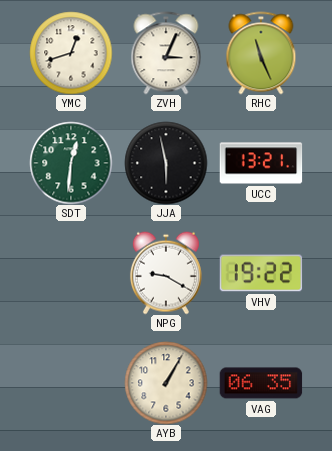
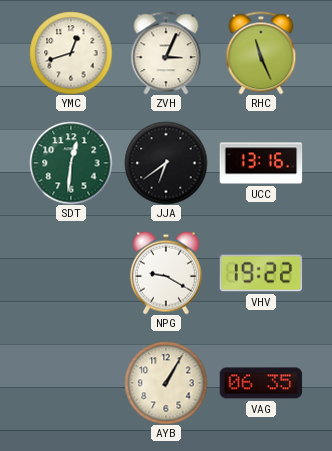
JJA: 5:58 -> 6:39
UCC: 13:21 -> 13:16
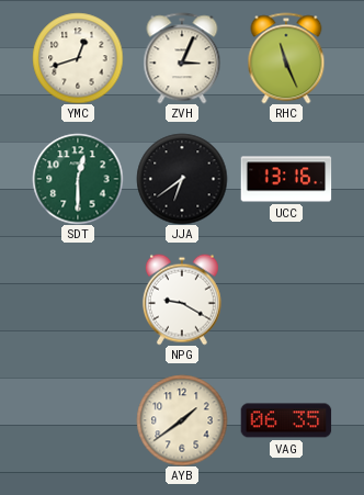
SDT: 12:31 -> 12:30
VHV: 19:22 -> none
AYB: 1:05 -> 1:39
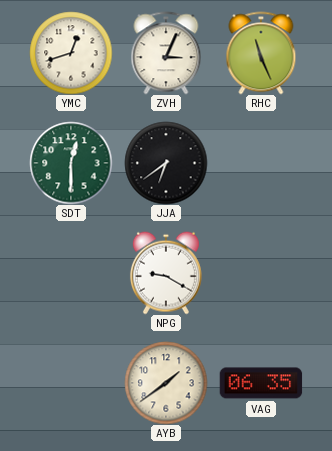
UCC: 13:16 -> none
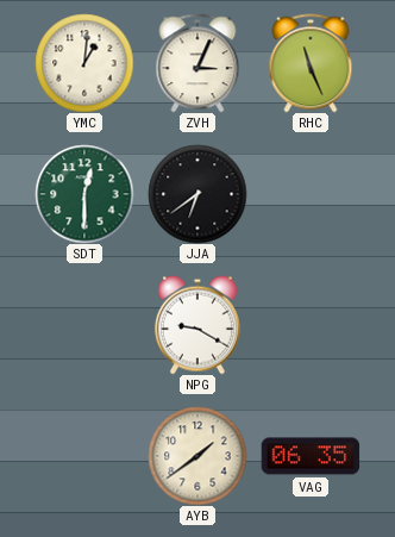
YMC: 12:42 -> 1:01
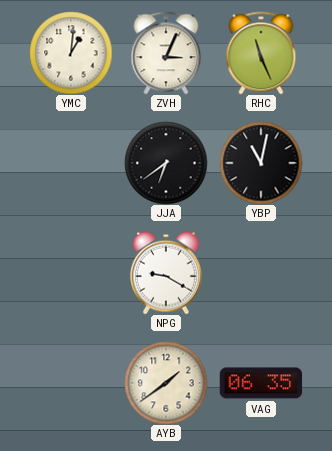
SDT: 12:30 -> none
YBP: none -> 11:02
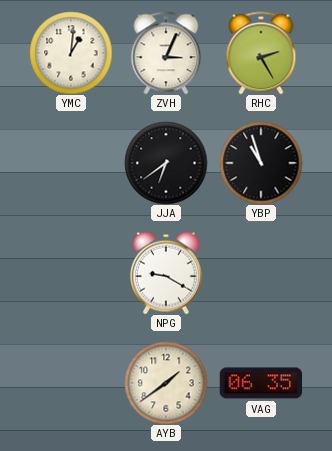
RHC: 11:26 -> 2:25
YBP: 11:02 -> 10:57
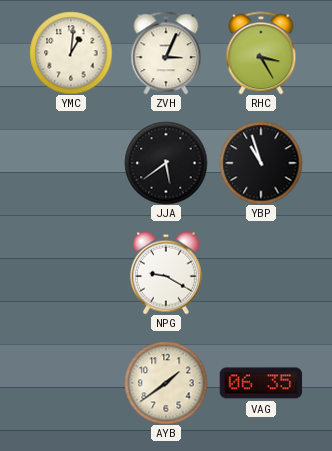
RHC: 2:25 -> 3:25
JJA: 6:39 -> 5:39
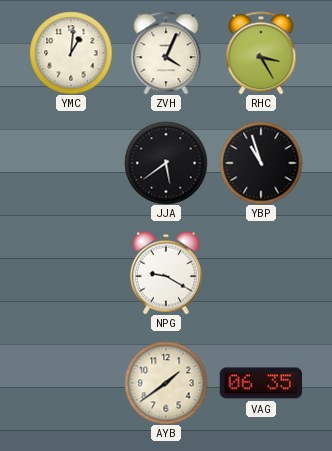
ZVH: 3:04 -> 4:04
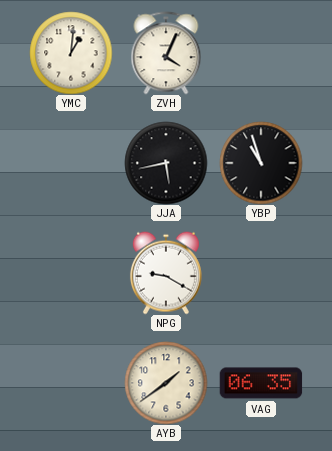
RHC: 3:25 -> none
JJA: 5:39 -> 5:43
